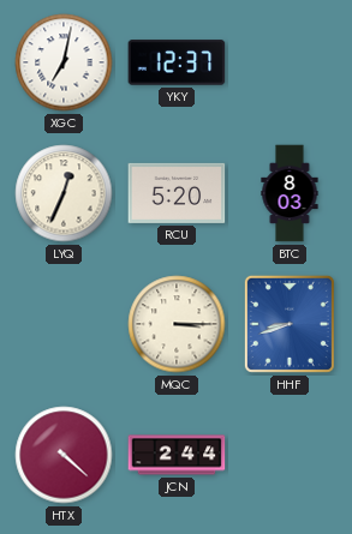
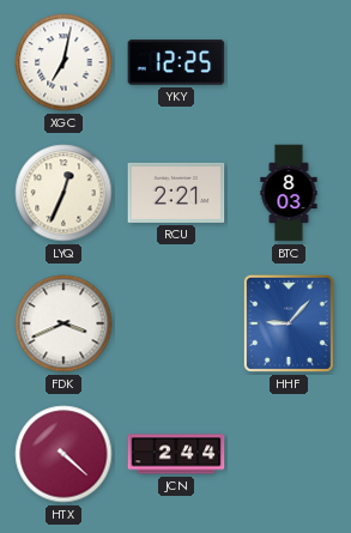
YKY: 12:37 -> 12:25
RCU: 5:20 -> 2:21
FDK: none -> 3:41
MQC: 3:15 -> none
HHF: 8:42 -> 9:07
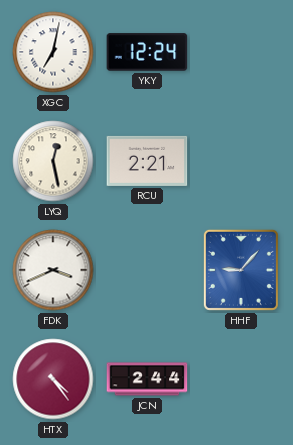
YKY: 12:25 -> 12:24
LYQ: 12:34 -> 12:28
BTC: 8:03 -> none
HTX: 4:22 -> 4:24
